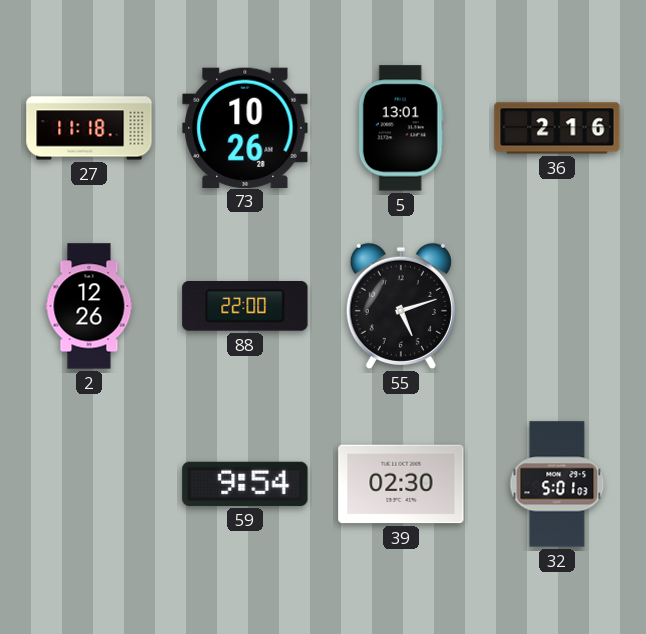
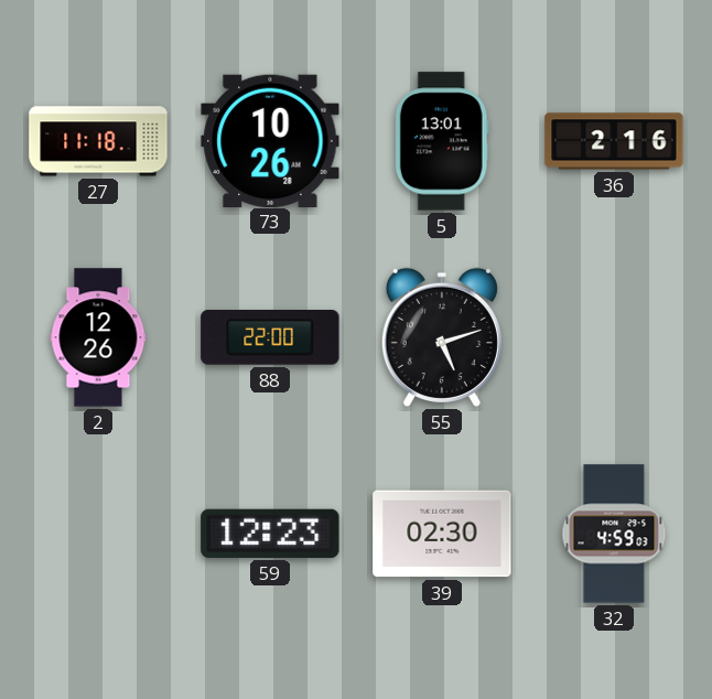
59: 9:54 -> 12:23
32: 5:01 -> 4:59
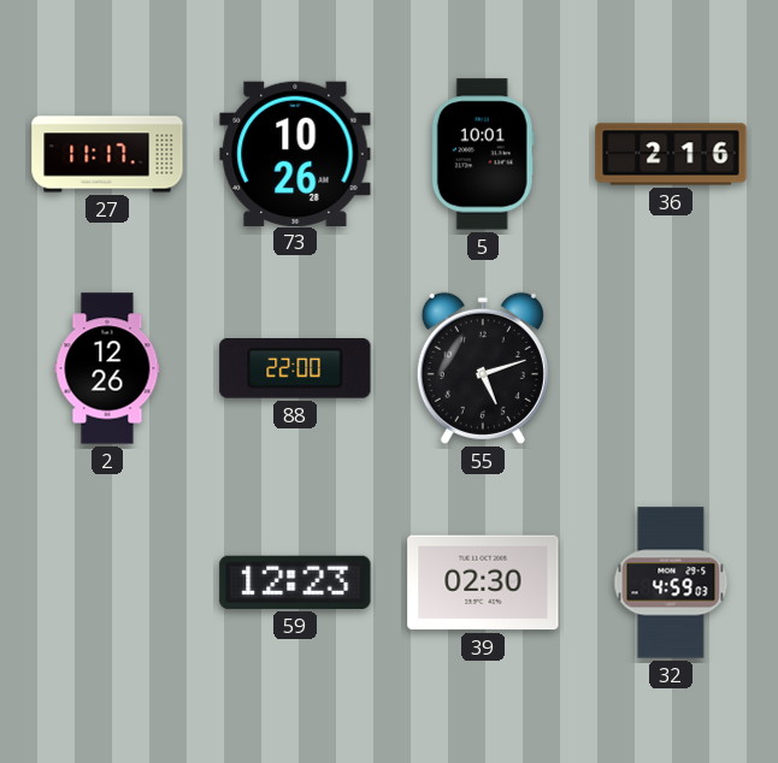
27: 11:18 -> 11:17
5: 13:01 -> 10:01
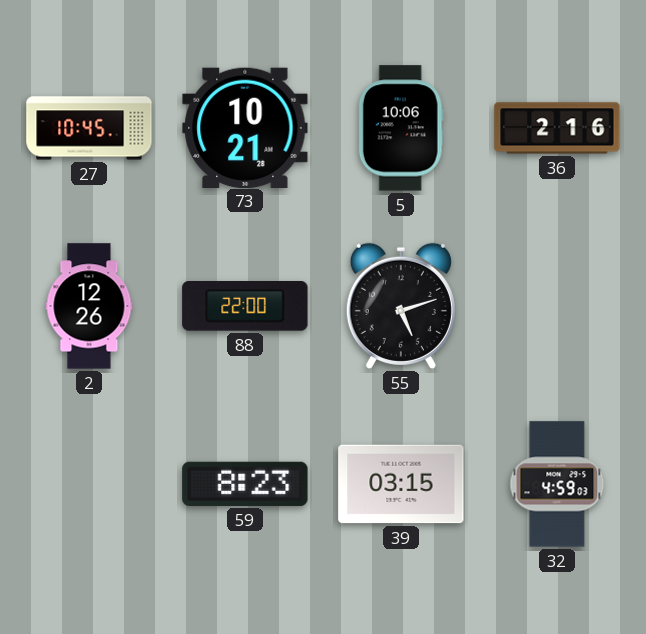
27: 11:17 -> 10:45
73: 10:26 -> 10:21
5: 10:01 -> 10:06
59: 12:23 -> 8:23
39: 02:30 -> 03:15
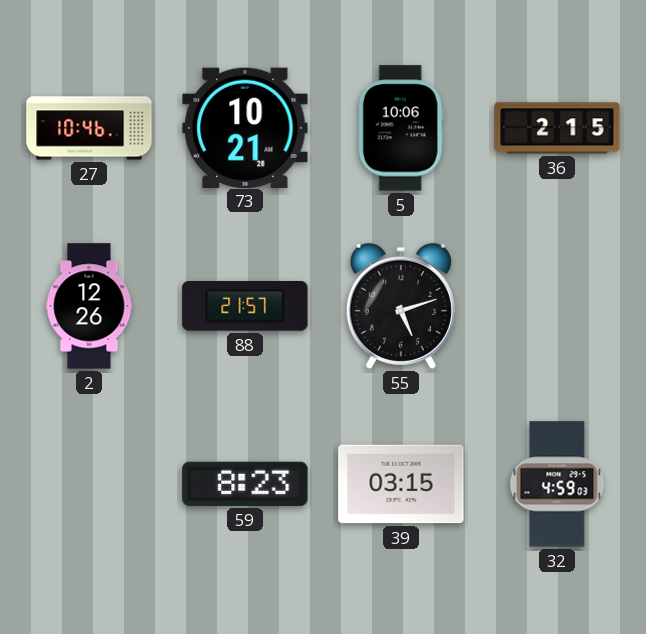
27: 10:45 -> 10:46
36: 2:16 -> 2:15
88: 22:00 -> 21:57
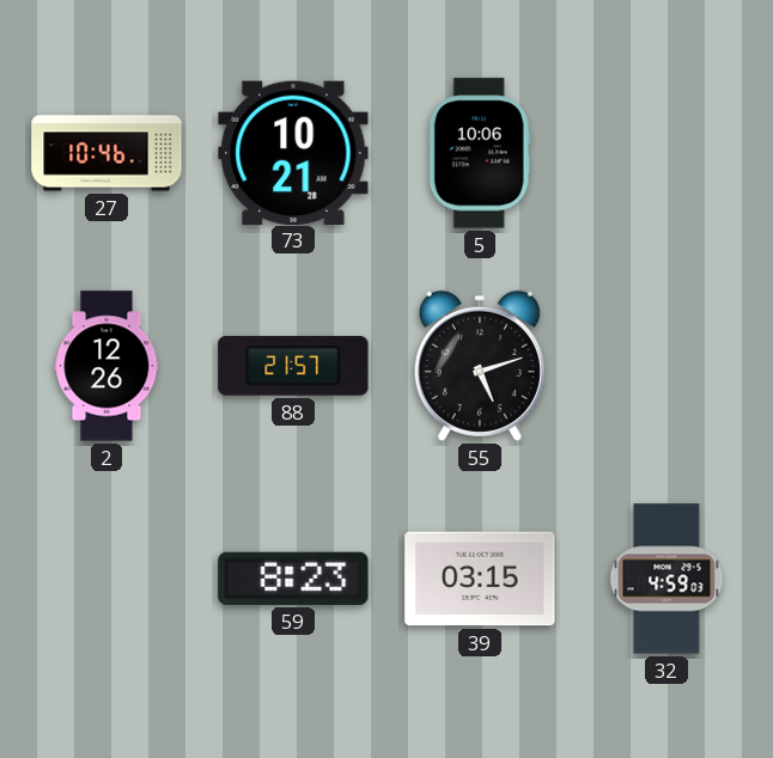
36: 2:15 -> none
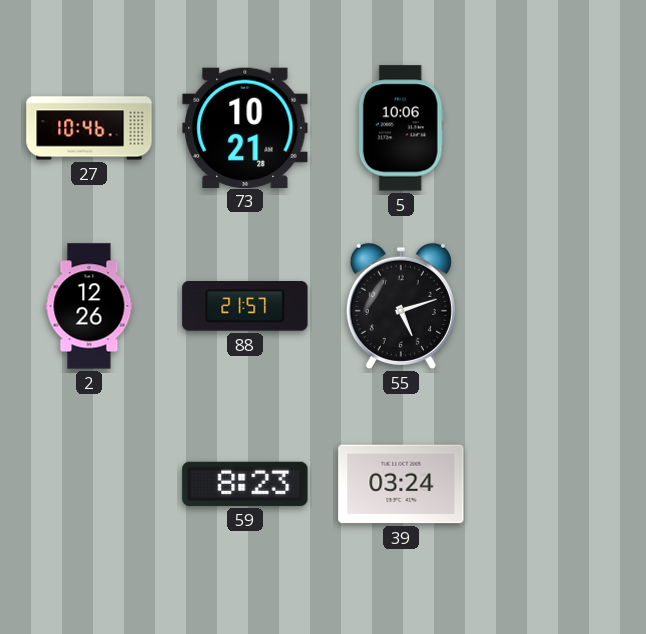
39: 03:15 -> 03:24
32: 4:59 -> none
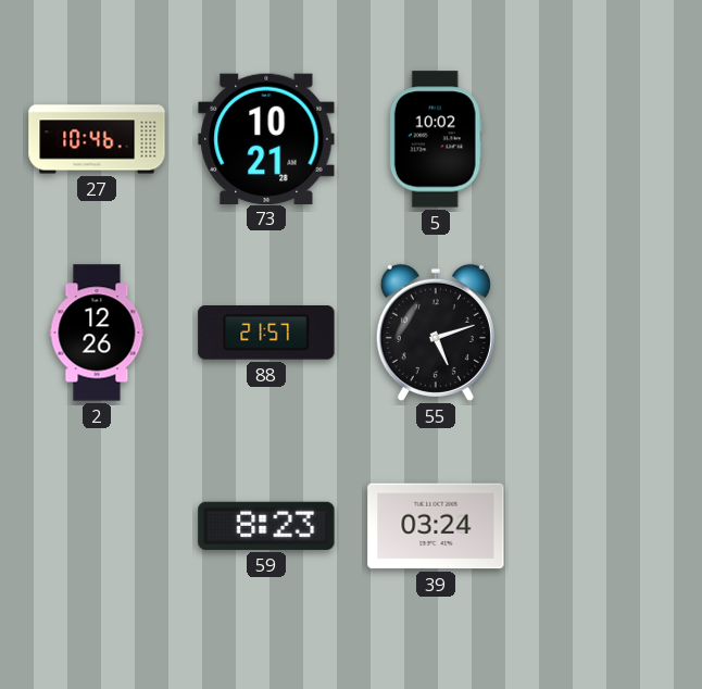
5: 10:06 -> 10:02
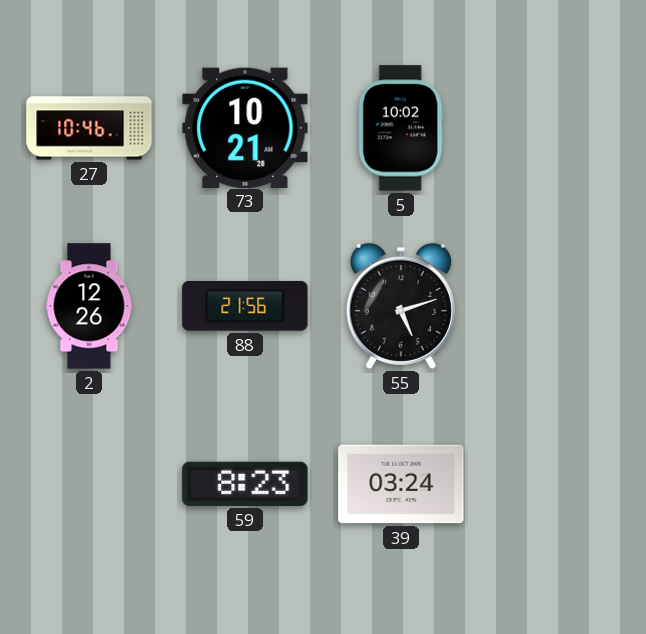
88: 21:57 -> 21:56
